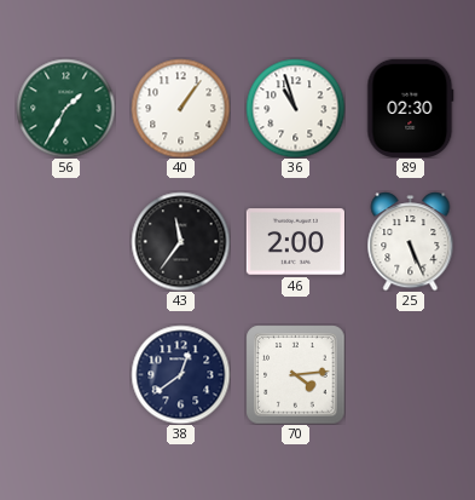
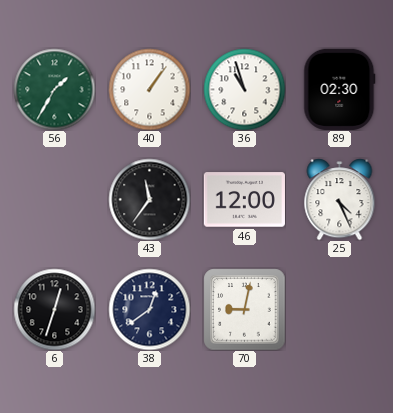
46: 2:00 -> 12:00
25: 5:26 -> 4:26
6: none -> 12:33
70: 4:14 -> 9:02
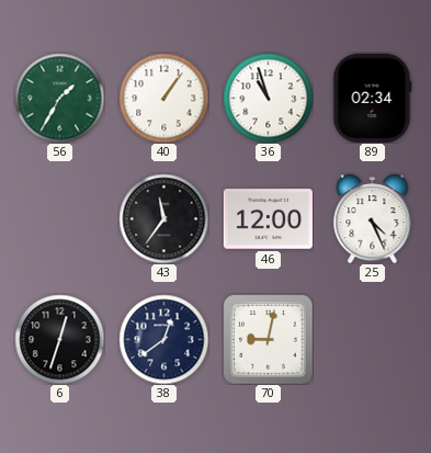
89: 02:30 -> 02:34
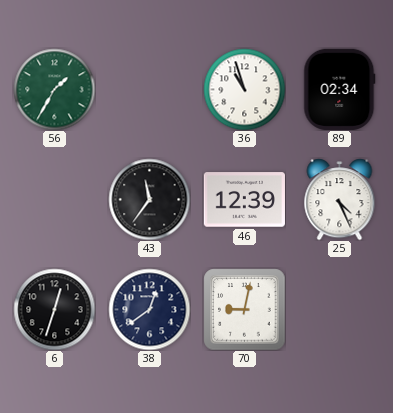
40: 1:06 -> none
46: 12:00 -> 12:39
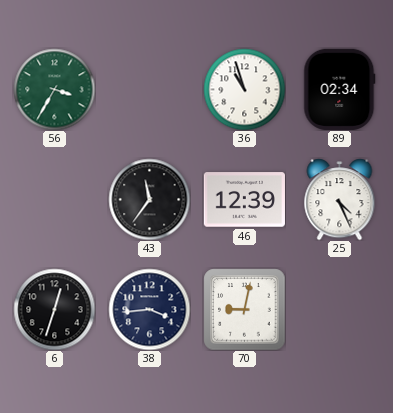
56: 1:35 -> 3:35
38: 12:39 -> 3:44
